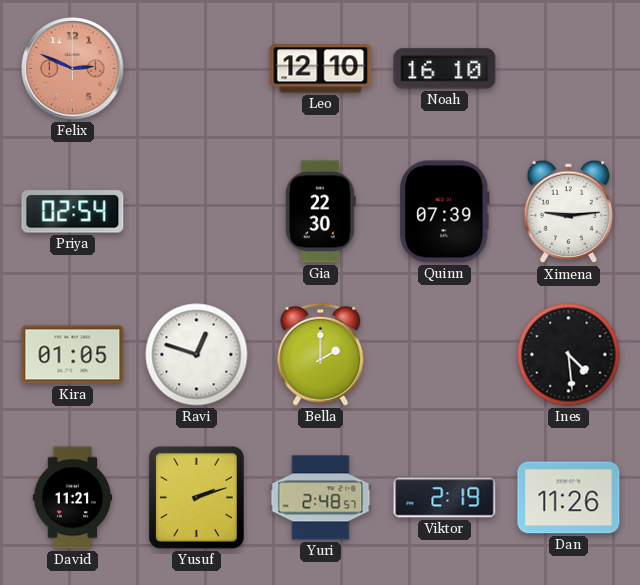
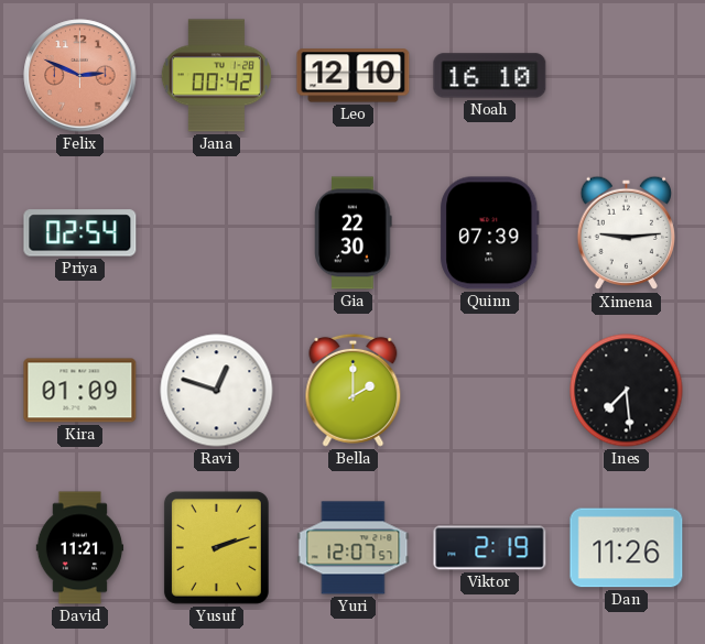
Jana: none -> 00:42
Kira: 01:05 -> 01:09
Ines: 4:29 -> 7:29
Yuri: 2:48 -> 12:07
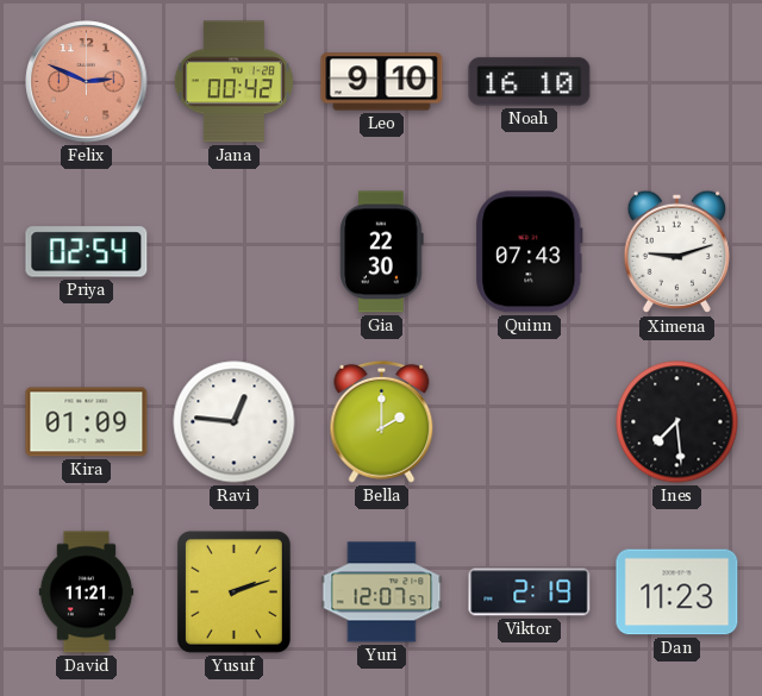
Leo: 12:10 -> 9:10
Quinn: 07:39 -> 07:43
Ximena: 9:14 -> 9:12
Ravi: 12:48 -> 12:46
Dan: 11:26 -> 11:23
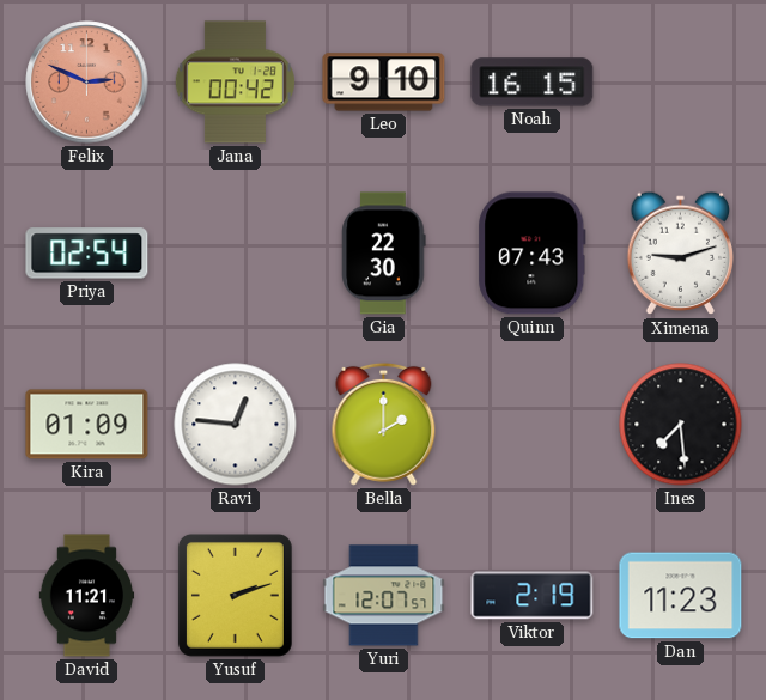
Noah: 16:10 -> 16:15
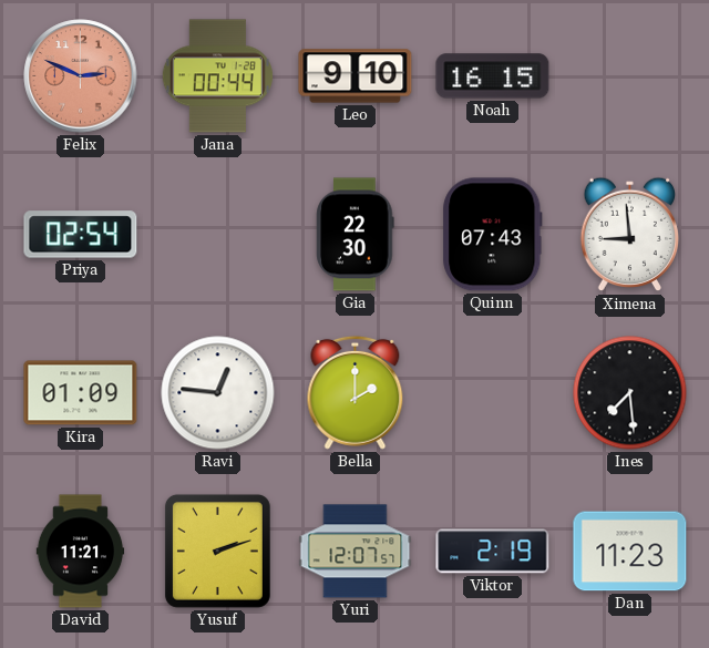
Jana: 00:42 -> 00:44
Ximena: 9:12 -> 8:59
